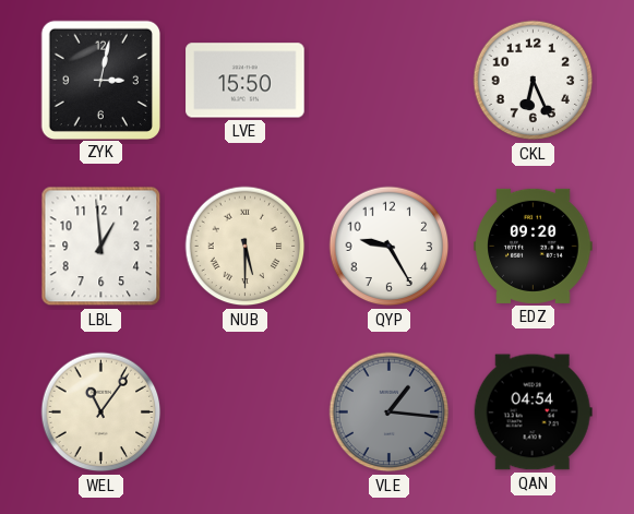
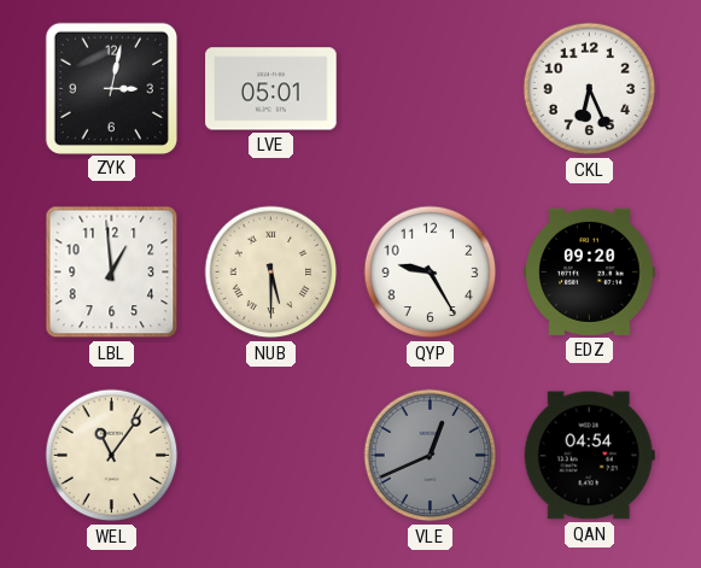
LVE: 15:50 -> 05:01
VLE: 1:16 -> 12:41
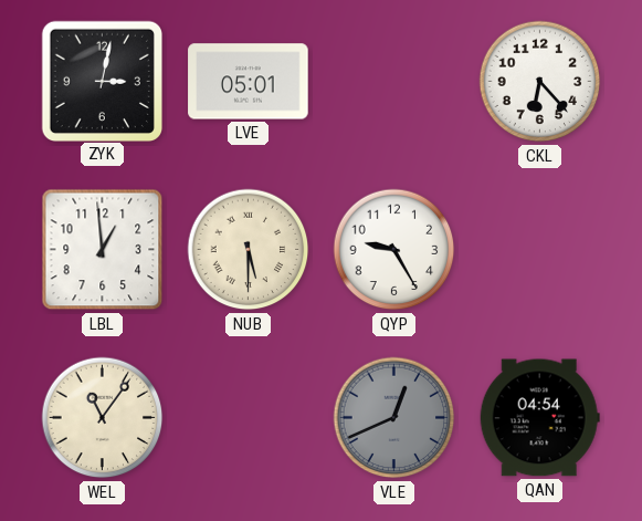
CKL: 6:26 -> 6:23
EDZ: 09:20 -> none
